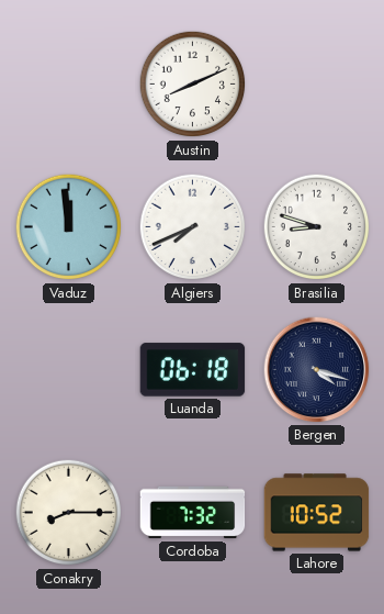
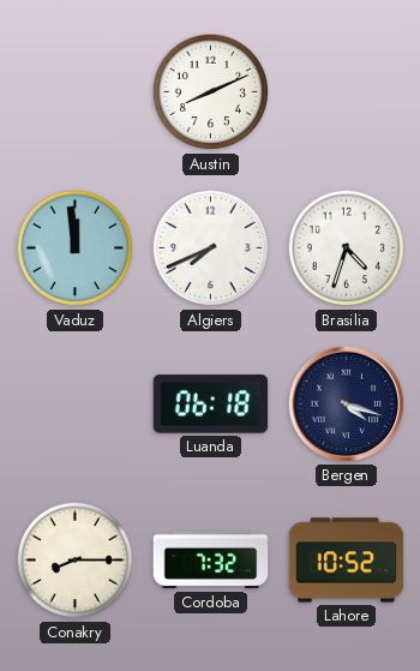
Brasilia: 8:48 -> 4:33
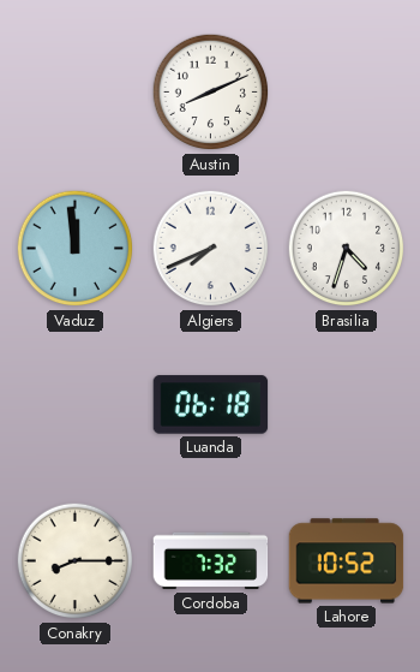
Bergen: 4:18 -> none
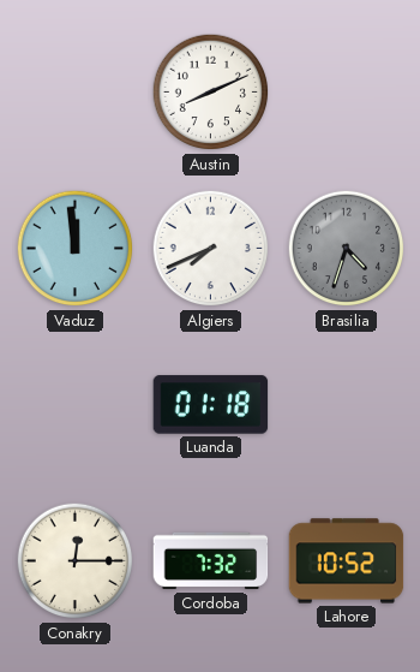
Brasilia dial: white -> grey
Luanda: 06:18 -> 01:18
Conakry: 8:15 -> 12:15
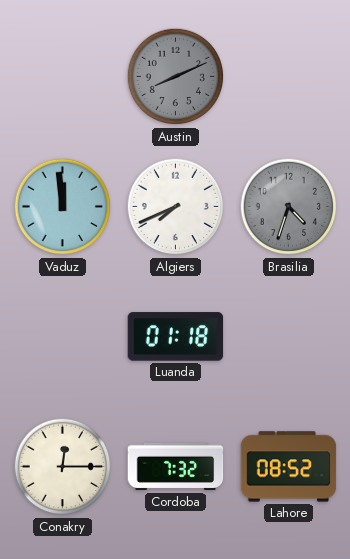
Austin dial: white -> grey
Lahore: 10:52 -> 08:52
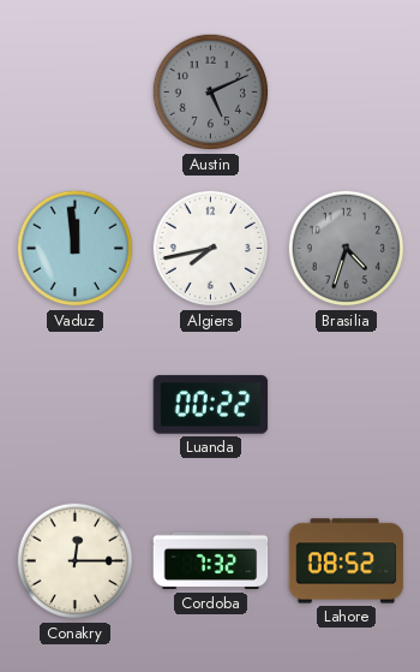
Austin: 8:11 -> 5:11
Algiers: 7:41 -> 7:43
Luanda: 01:18 -> 00:22
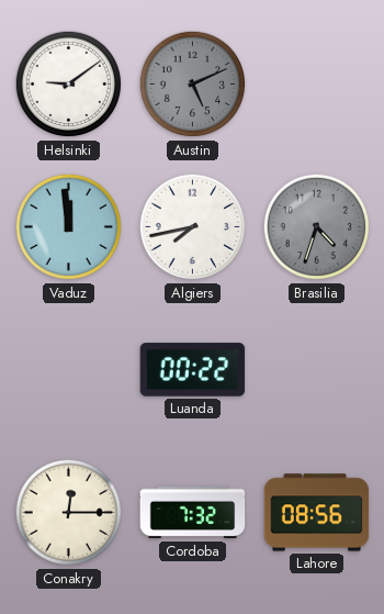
Helsinki: none -> 9:09
Lahore: 08:52 -> 08:56
